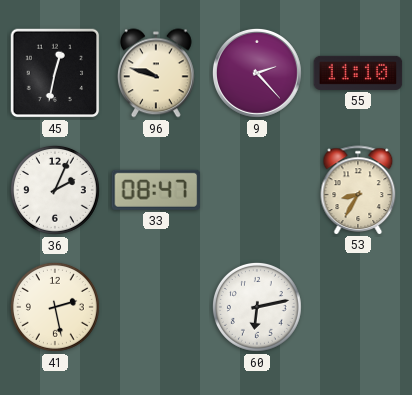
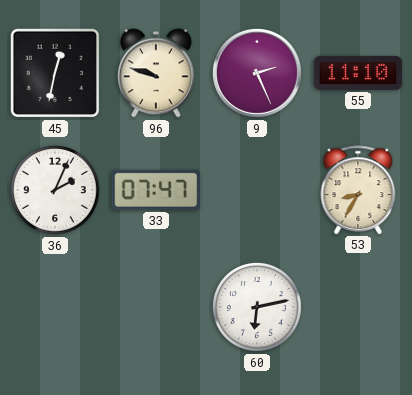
9: 2:23 -> 2:26
33: 08:47 -> 07:47
41: 2:28 -> none
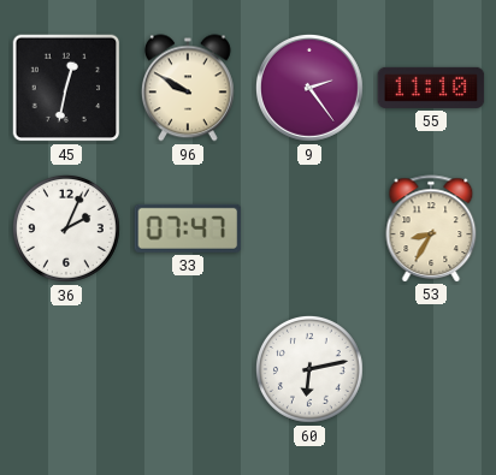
96: 9:48 -> 9:50
9: 2:26 -> 2:24
